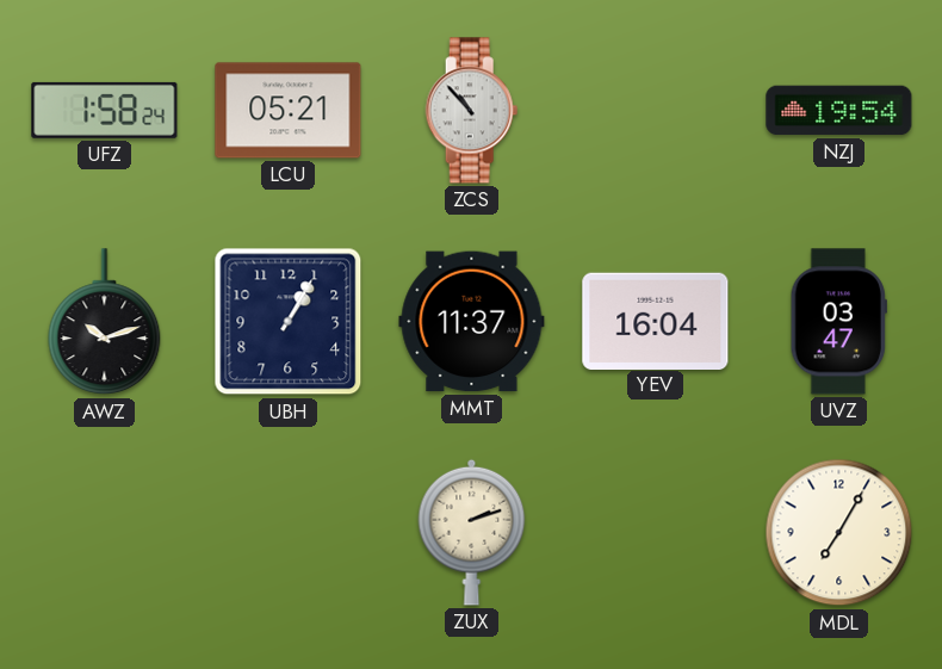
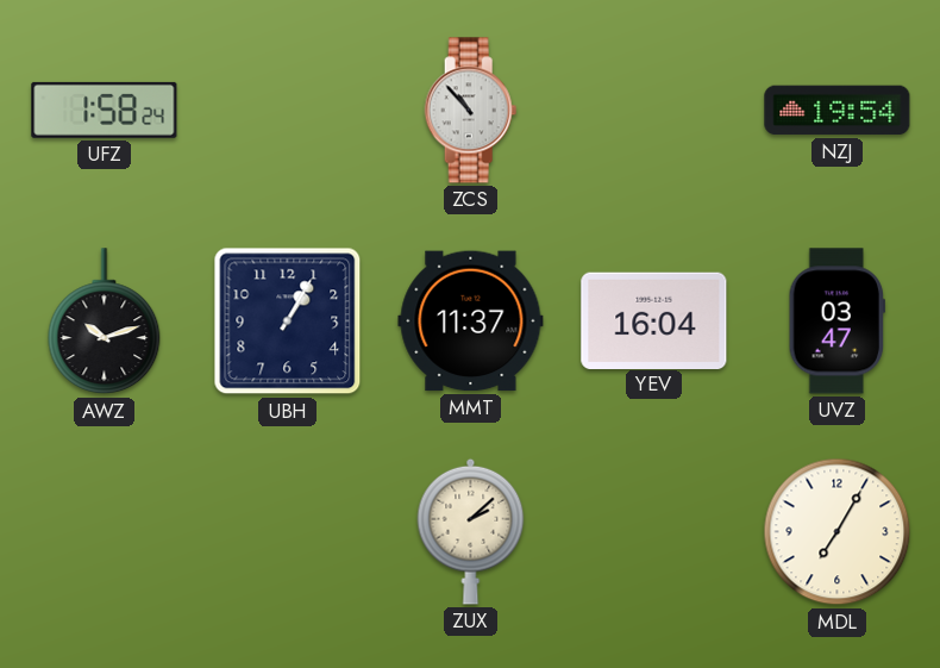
LCU: 05:21 -> none
ZUX: 2:12 -> 2:08
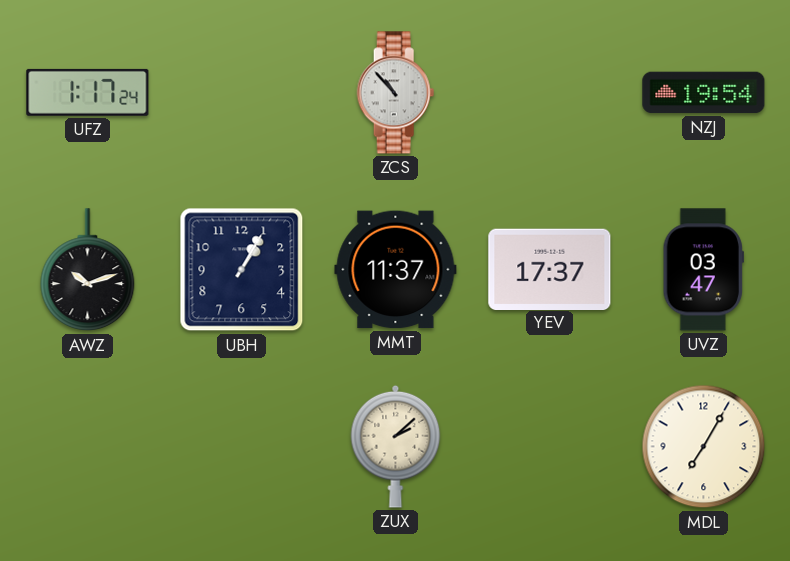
UFZ: 1:58 -> 1:17
YEV: 16:04 -> 17:37
